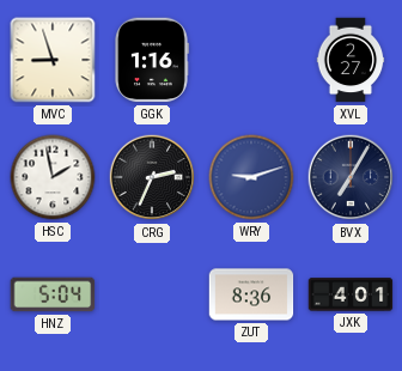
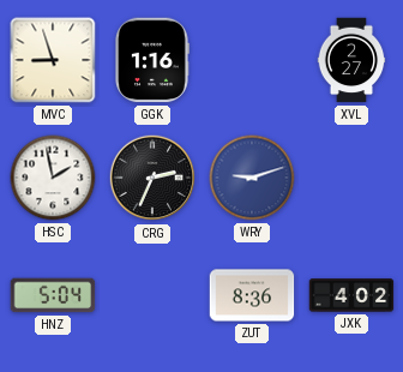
BVX: 7:05 -> none
JXK: 4:01 -> 4:02
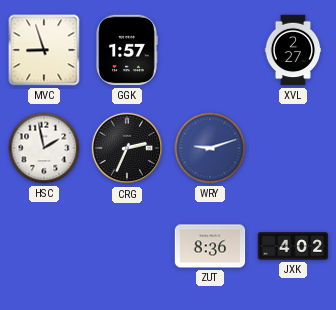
GGK: 1:16 -> 1:57
HNZ: 5:04 -> none
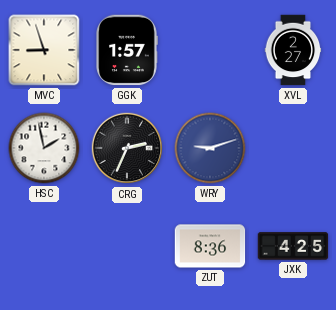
JXK: 4:02 -> 4:25
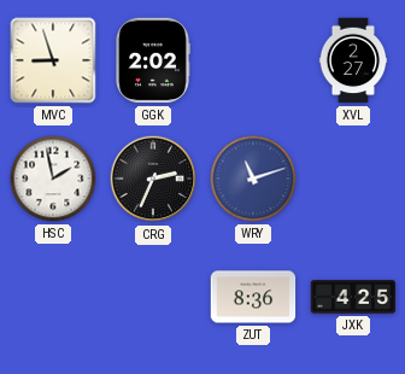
GGK: 1:57 -> 2:02
WRY: 9:12 -> 11:12
